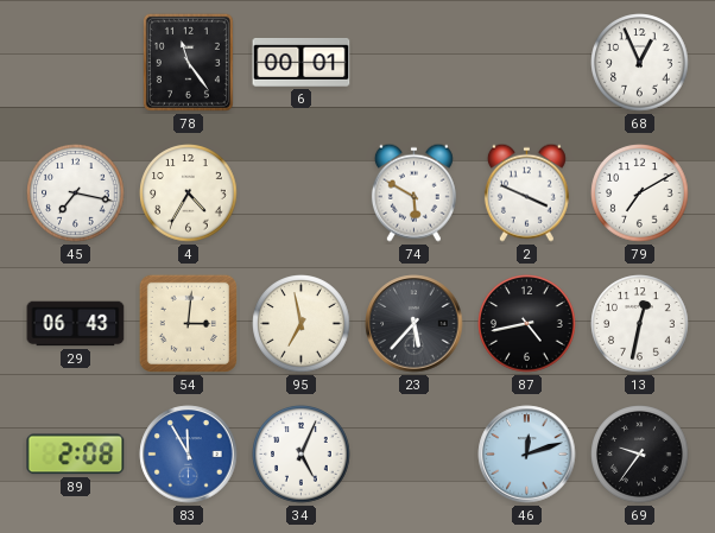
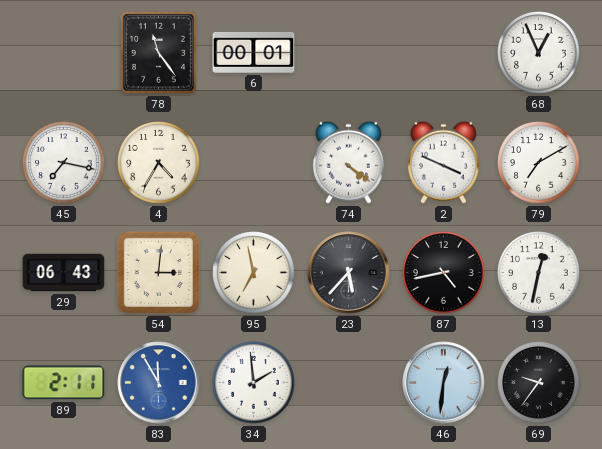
74: 5:50 -> 4:21
89: 2:08 -> 2:11
34: 5:04 -> 1:59
46: 12:12 -> 12:31
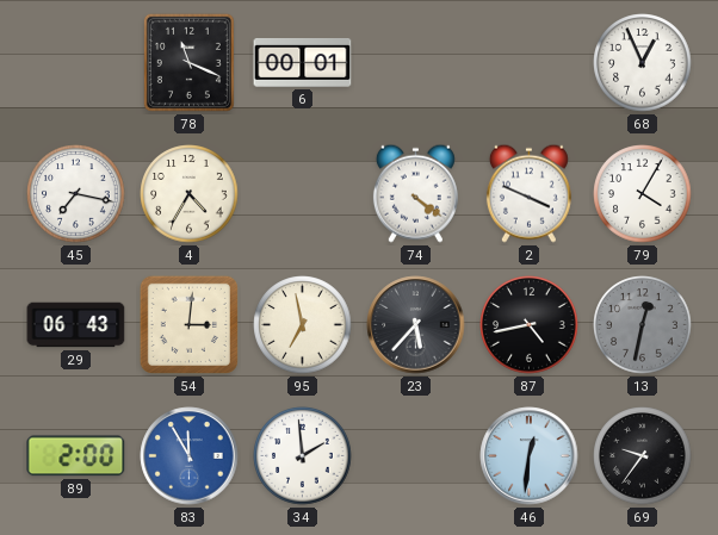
78: 11:24 -> 11:19
79: 7:10 -> 4:05
13 dial: white -> grey
89: 2:11 -> 2:00
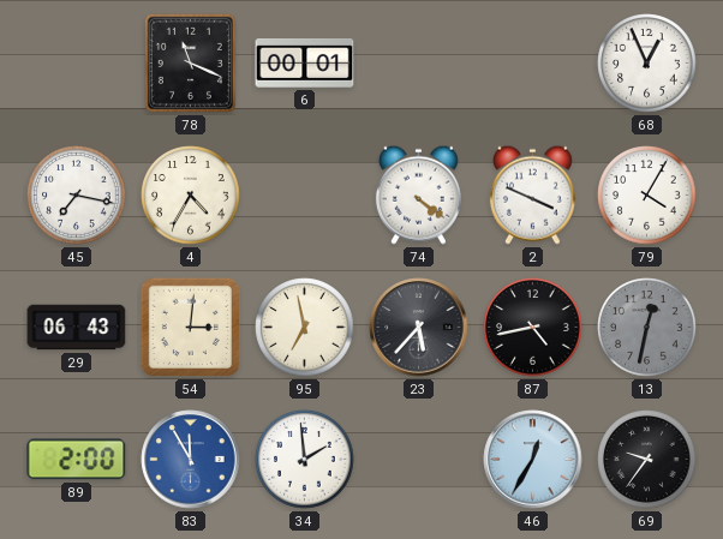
46: 12:31 -> 12:35
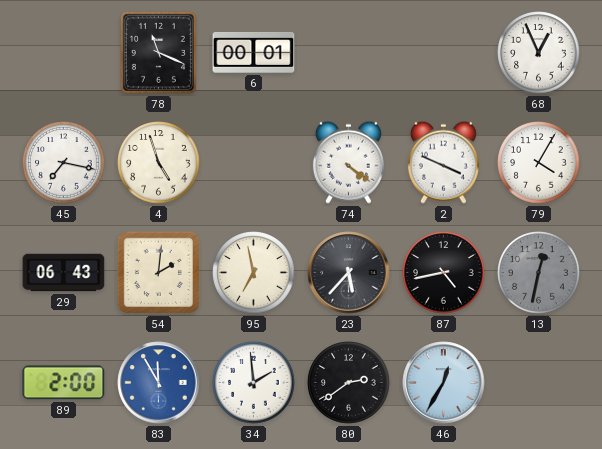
4: 4:35 -> 4:57
54: 3:01 -> 2:01
80: none -> 2:39
69: 9:36 -> none
